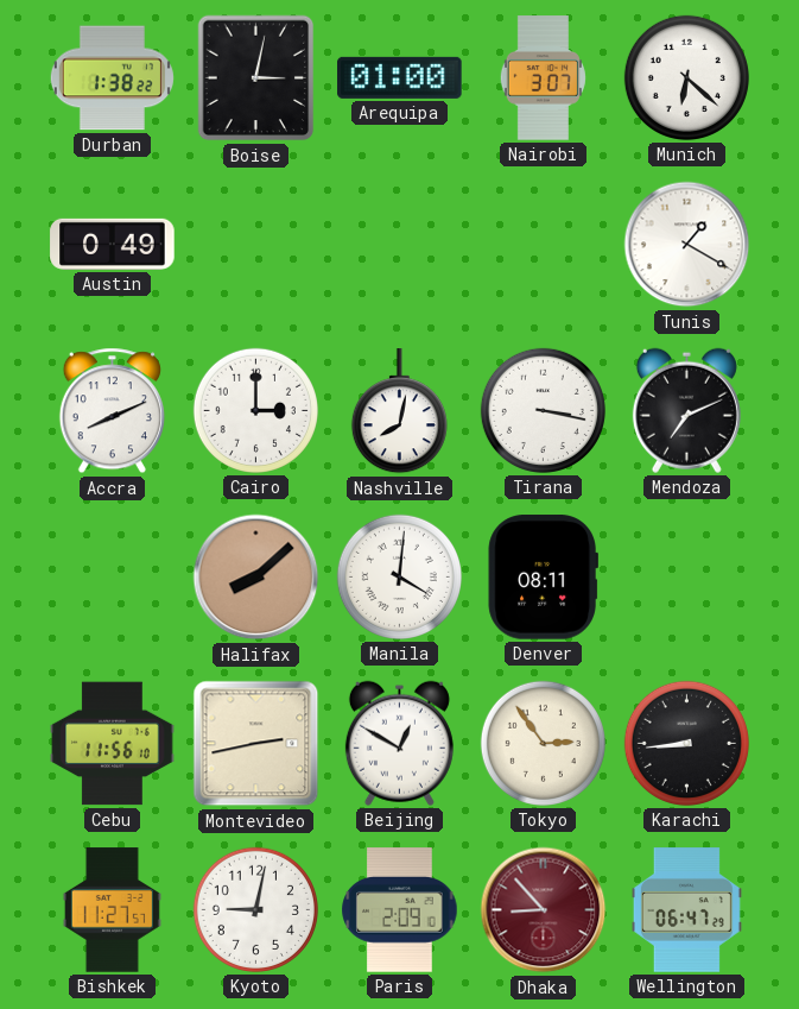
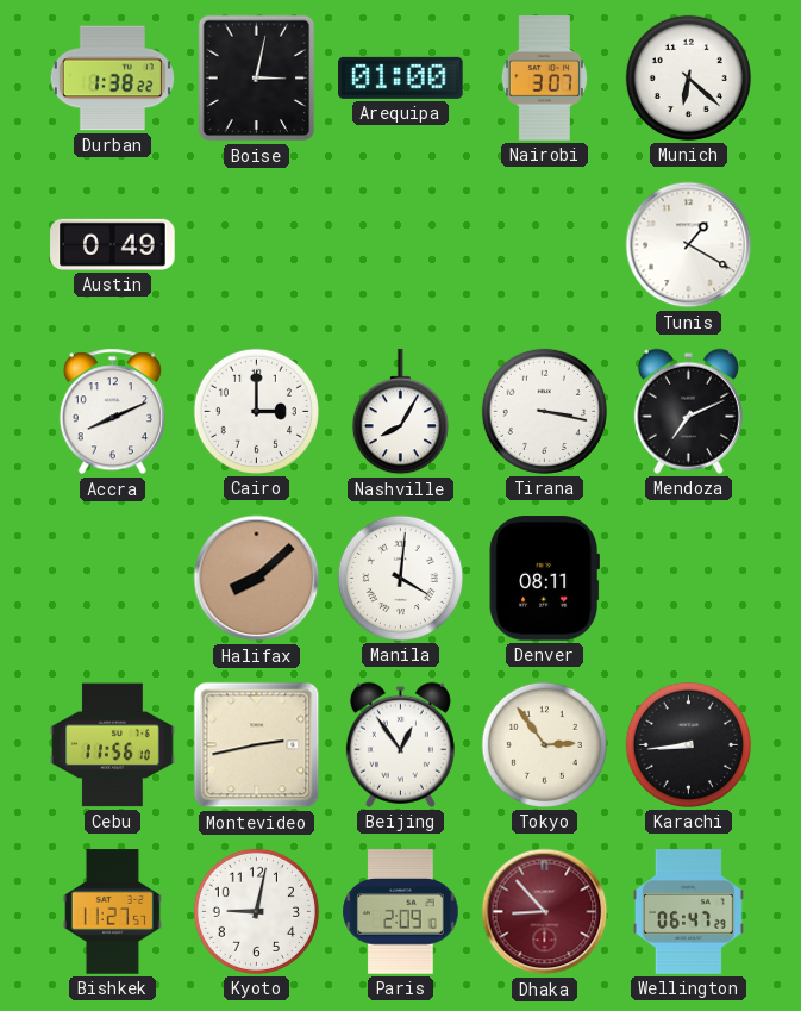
Nashville: 8:02 -> 8:05
Beijing: 12:50 -> 12:54
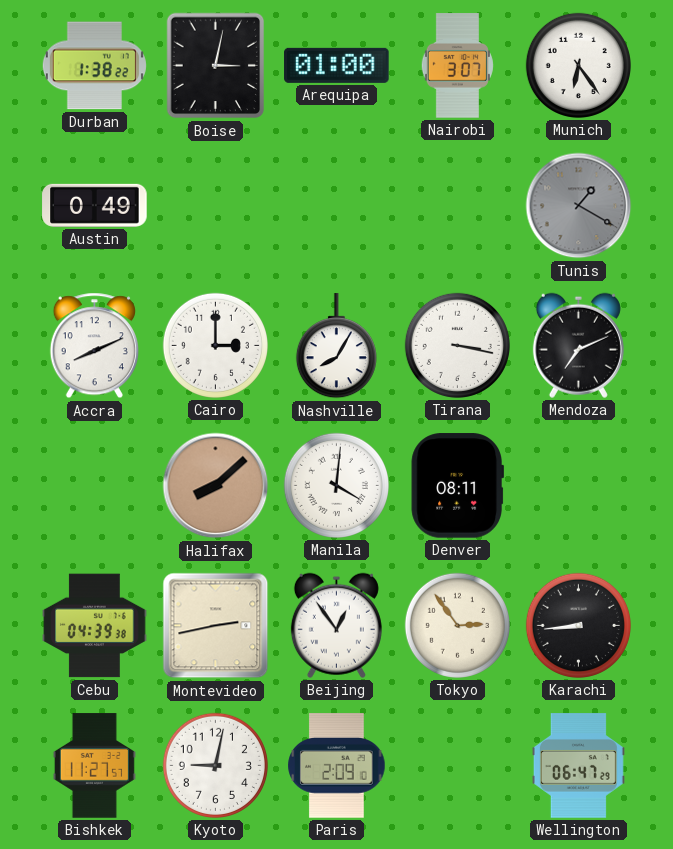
Munich: 6:22 -> 6:24
Tunis dial: white -> grey
Cebu: 11:56 -> 04:39
Dhaka: 8:53 -> none
